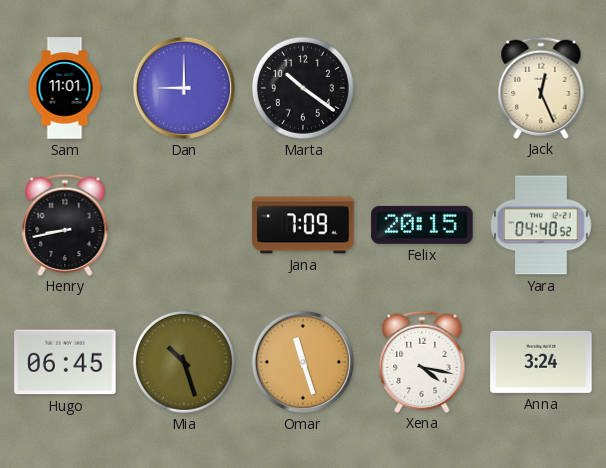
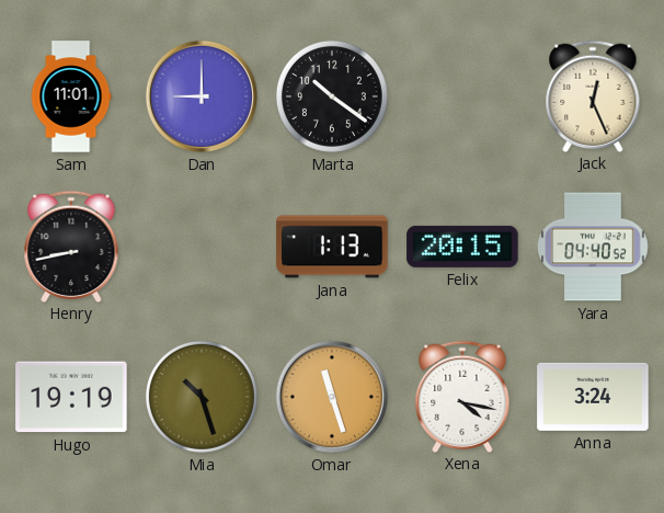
Jana: 7:09 -> 1:13
Hugo: 06:45 -> 19:19
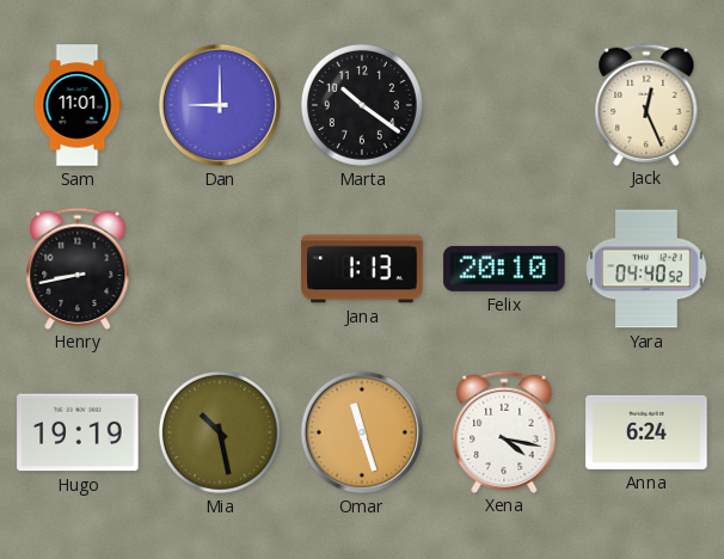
Felix: 20:15 -> 20:10
Mia: 10:27 -> 10:28
Anna: 3:24 -> 6:24
